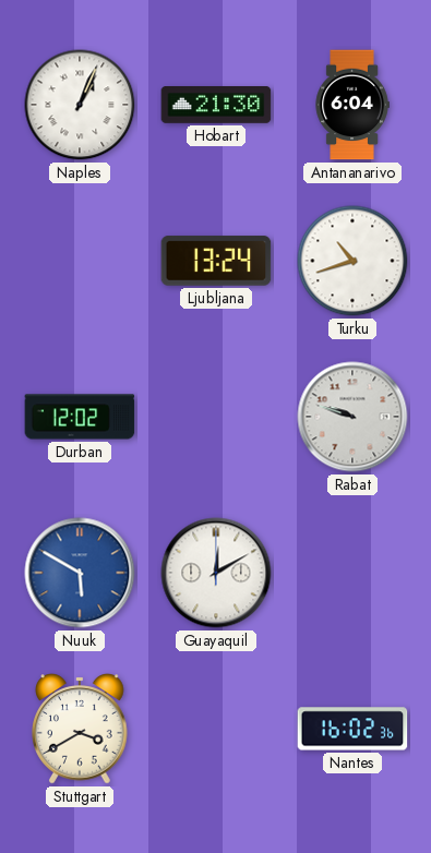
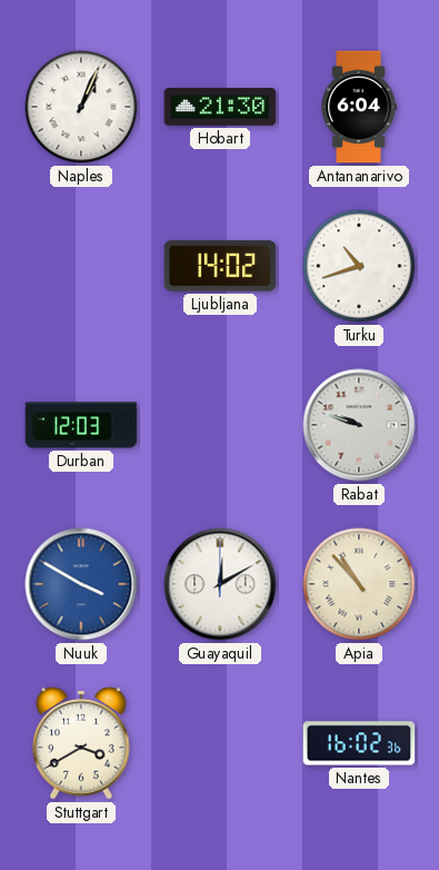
Ljubljana: 13:24 -> 14:02
Durban: 12:02 -> 12:03
Nuuk: 5:50 -> 3:50
Apia: none -> 10:53
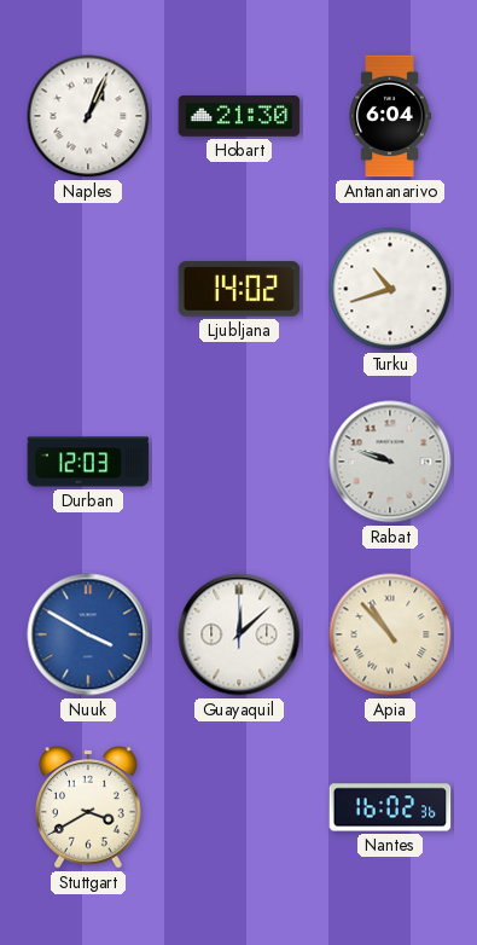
Guayaquil: 12:10 -> 12:08
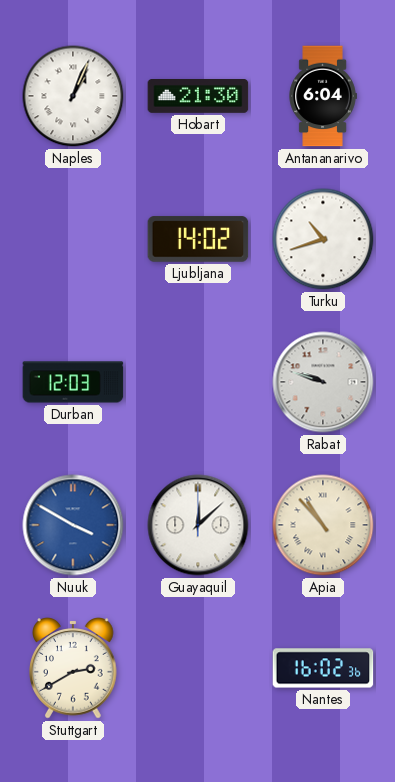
Stuttgart: 3:40 -> 2:40
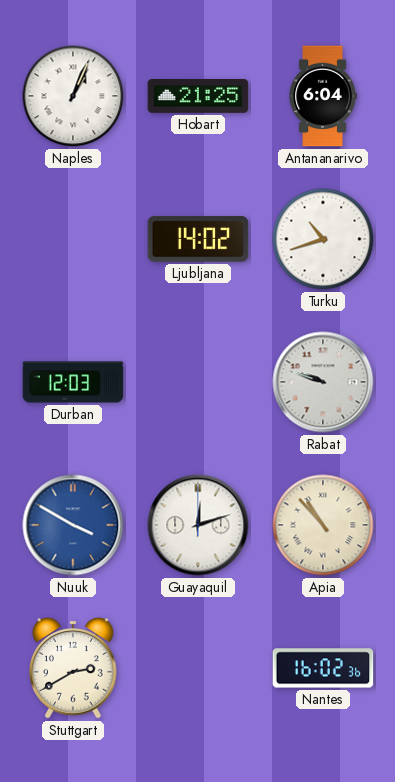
Hobart: 21:30 -> 21:25
Guayaquil: 12:08 -> 12:12
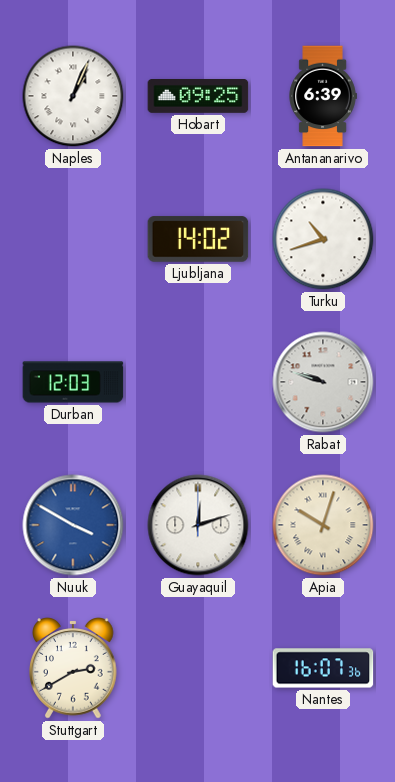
Hobart: 21:25 -> 09:25
Antananarivo: 6:04 -> 6:39
Apia: 10:53 -> 10:03
Nantes: 16:02 -> 16:07
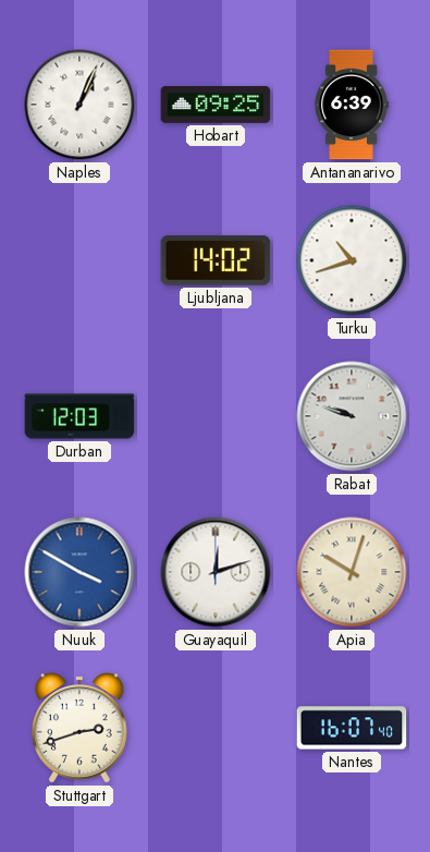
Stuttgart: 2:40 -> 2:42
Nantes: 16:07:36 -> 16:07:40
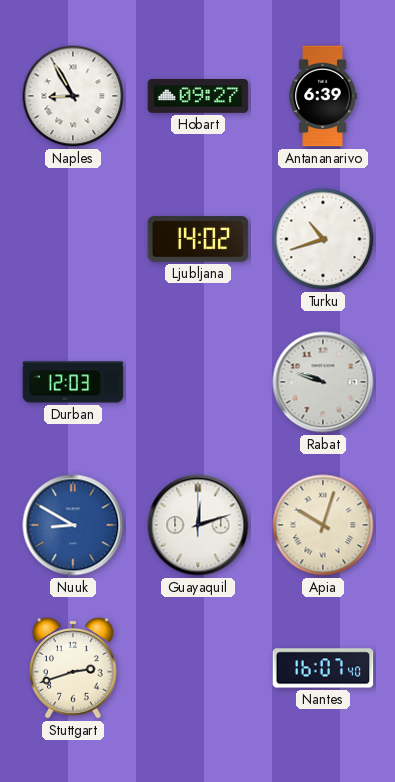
Naples: 1:04 -> 8:55
Hobart: 09:25 -> 09:27
Nuuk: 3:50 -> 8:50
